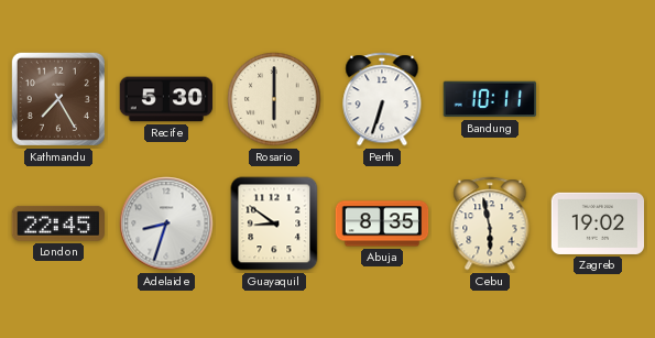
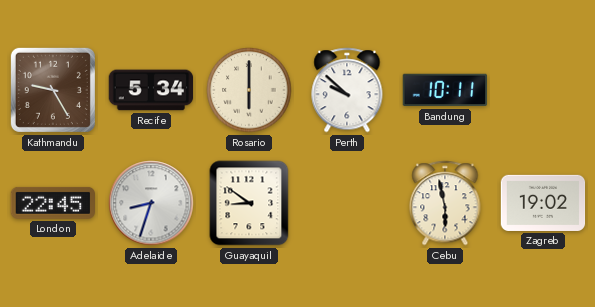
Kathmandu: 7:25 -> 9:25
Recife: 5:30 -> 5:34
Perth: 6:33 -> 9:52
Abuja: 8:35 -> none
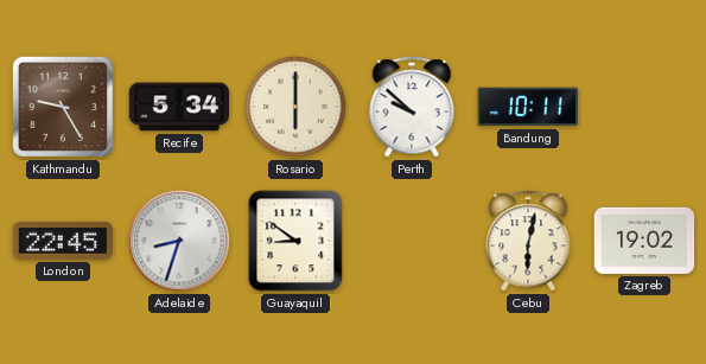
Cebu: 5:58 -> 6:02
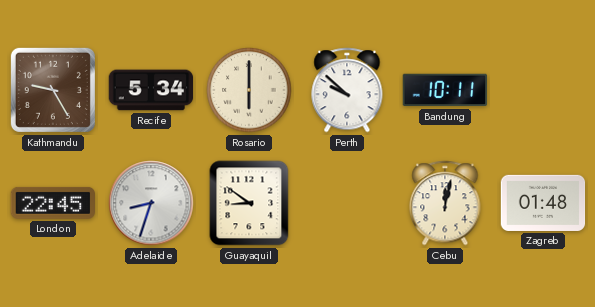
Cebu: 6:02 -> 12:02
Zagreb: 19:02 -> 01:48
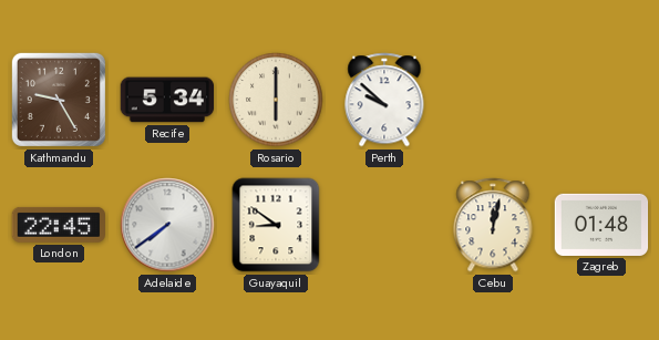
Bandung: 10:11 -> none
Adelaide: 8:33 -> 7:39
